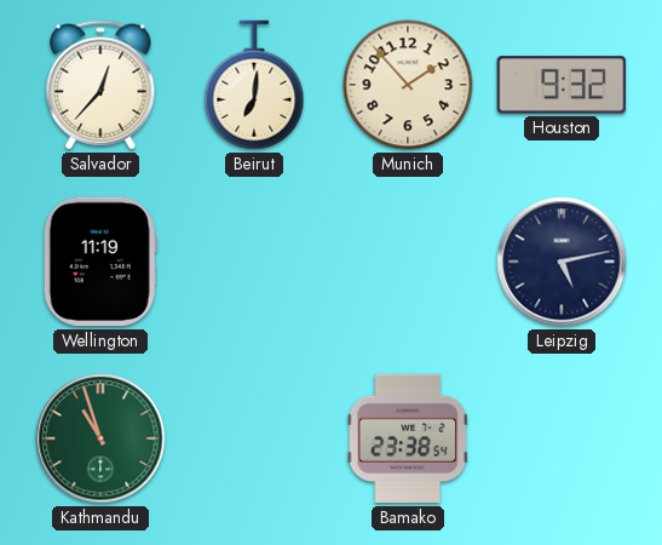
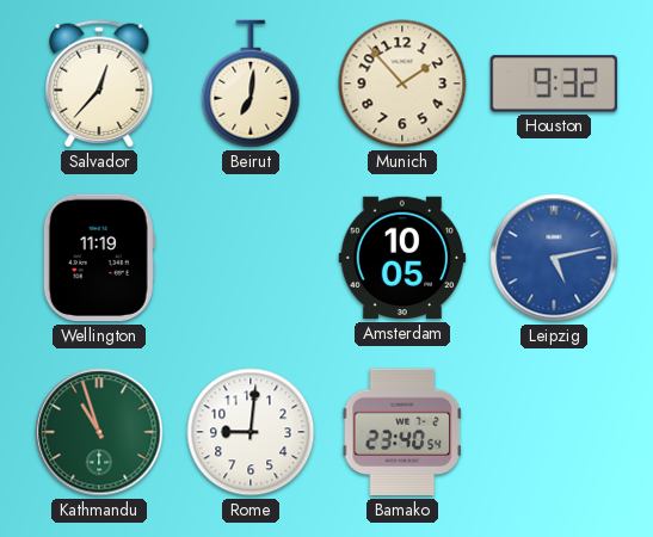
Amsterdam: none -> 10:05
Leipzig dial: navy -> blue
Rome: none -> 9:01
Bamako: 23:38 -> 23:40
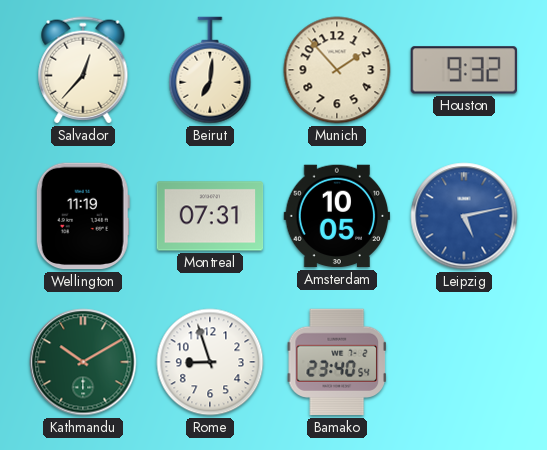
Montreal: none -> 07:31
Kathmandu: 10:57 -> 10:10
Rome: 9:01 -> 8:57
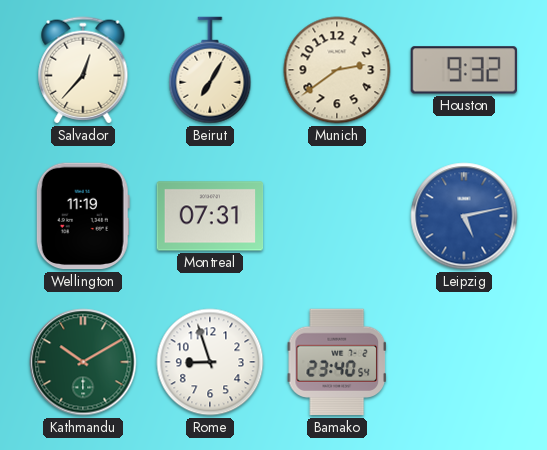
Beirut: 7:01 -> 7:05
Munich: 1:53 -> 2:39
Amsterdam: 10:05 -> none
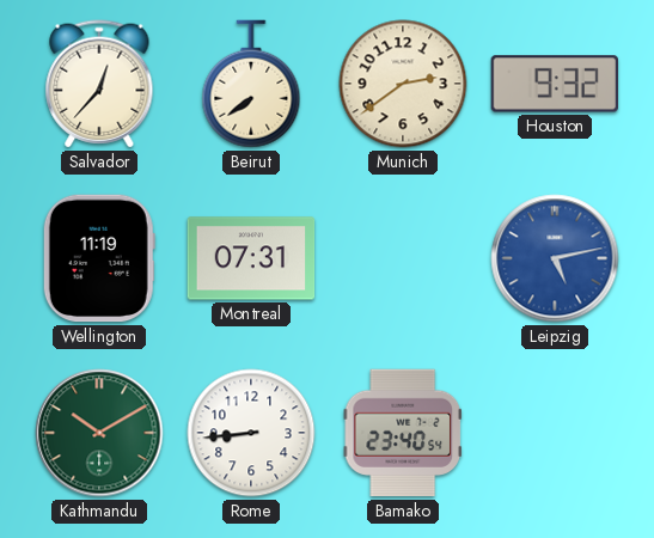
Beirut: 7:05 -> 7:39
Rome: 8:57 -> 8:44
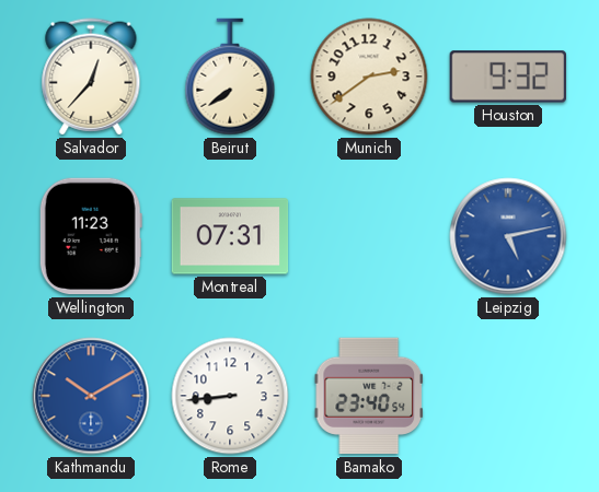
Wellington: 11:19 -> 11:23
Kathmandu dial: green -> blue
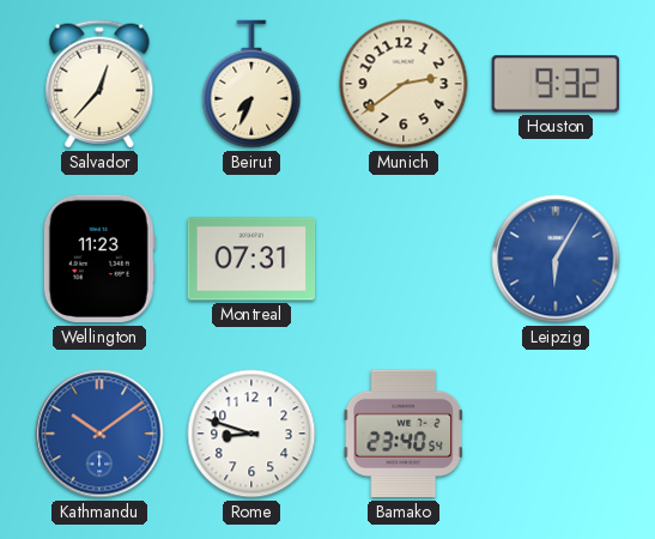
Beirut: 7:39 -> 7:34
Leipzig: 5:13 -> 6:05
Kathmandu: 10:10 -> 10:09
Rome: 8:44 -> 8:48
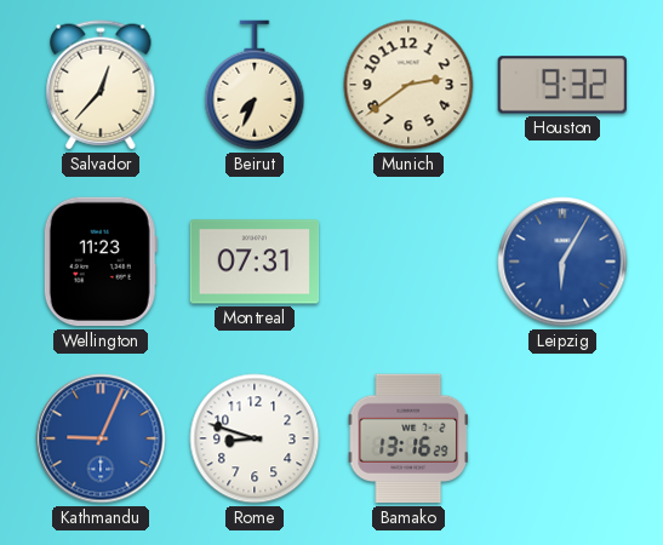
Kathmandu: 10:09 -> 9:04
Bamako: 23:40 -> 13:16
